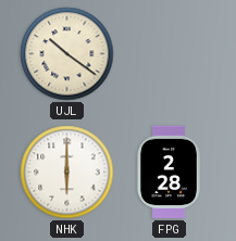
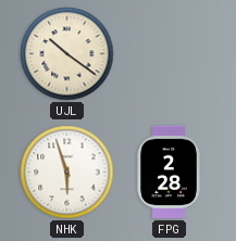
NHK: 6:00 -> 5:57
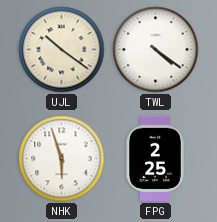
TWL: none -> 4:21
FPG: 2:28 -> 2:25
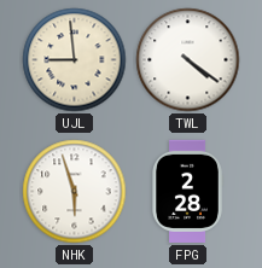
UJL: 10:21 -> 8:59
FPG: 2:25 -> 2:28
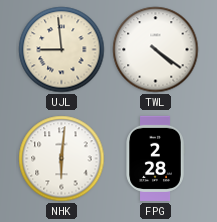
NHK: 5:57 -> 6:01
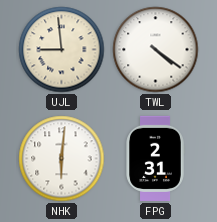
FPG: 2:28 -> 2:31
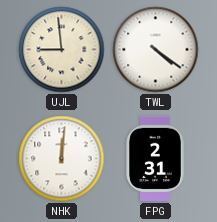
NHK: 6:01 -> 12:01
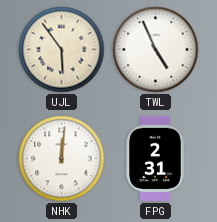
UJL: 8:59 -> 5:54
TWL: 4:21 -> 4:56
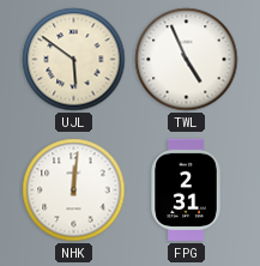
UJL: 5:54 -> 5:51
